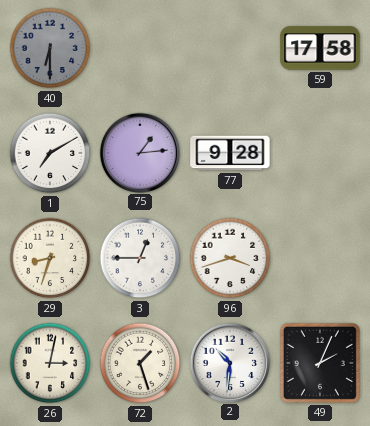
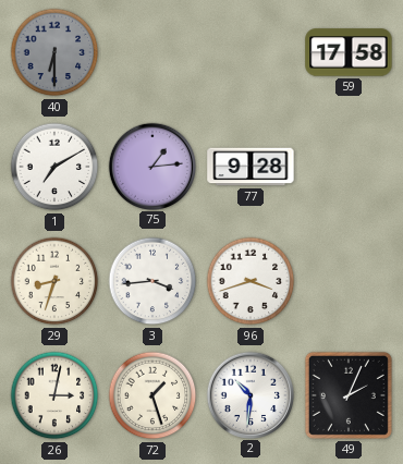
3: 12:45 -> 3:44
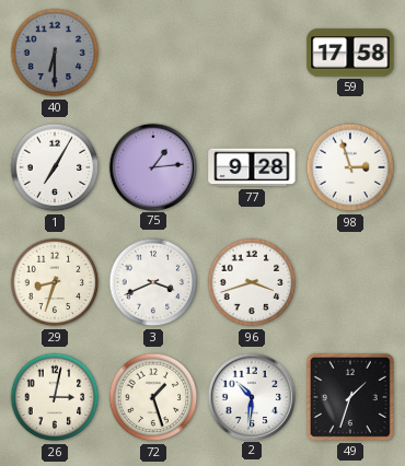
1: 7:10 -> 7:05
98: none -> 2:57
3: 3:44 -> 3:41
49: 2:04 -> 1:33
